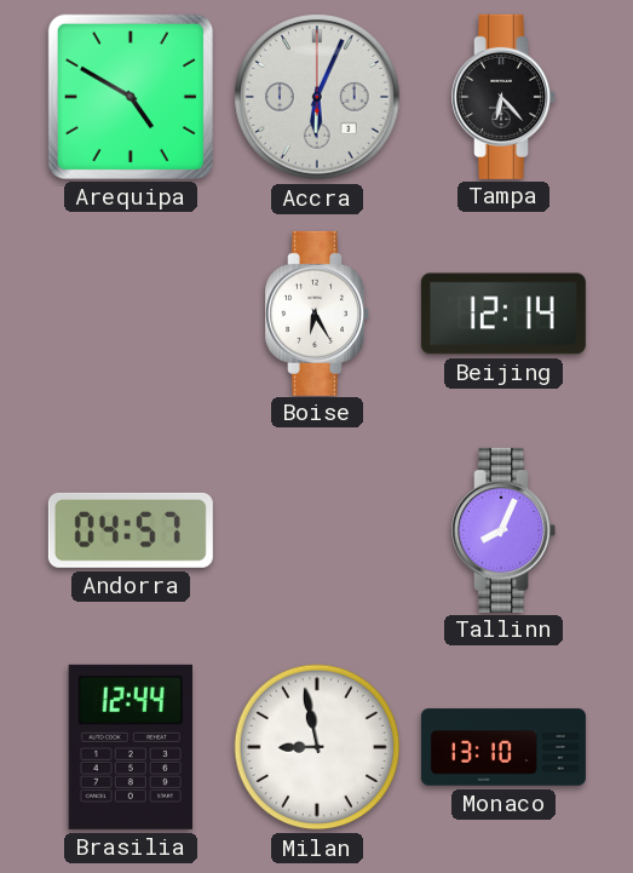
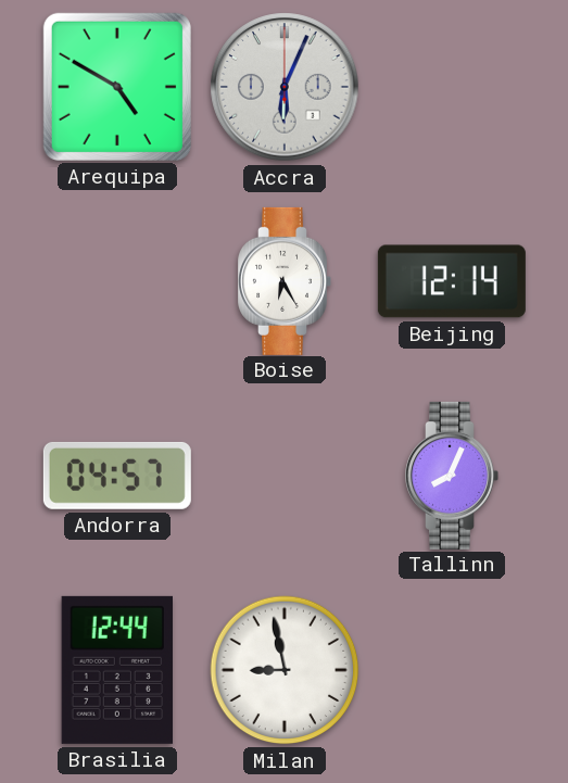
Tampa: 6:23 -> none
Monaco: 13:10 -> none
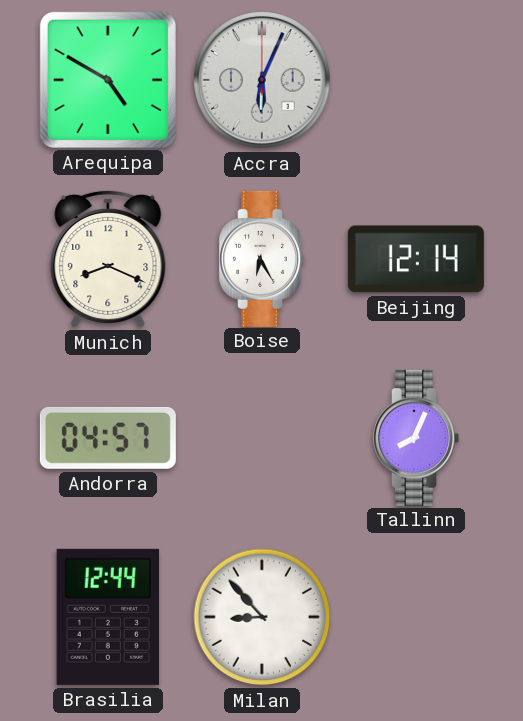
Munich: none -> 8:19
Milan: 8:58 -> 8:53
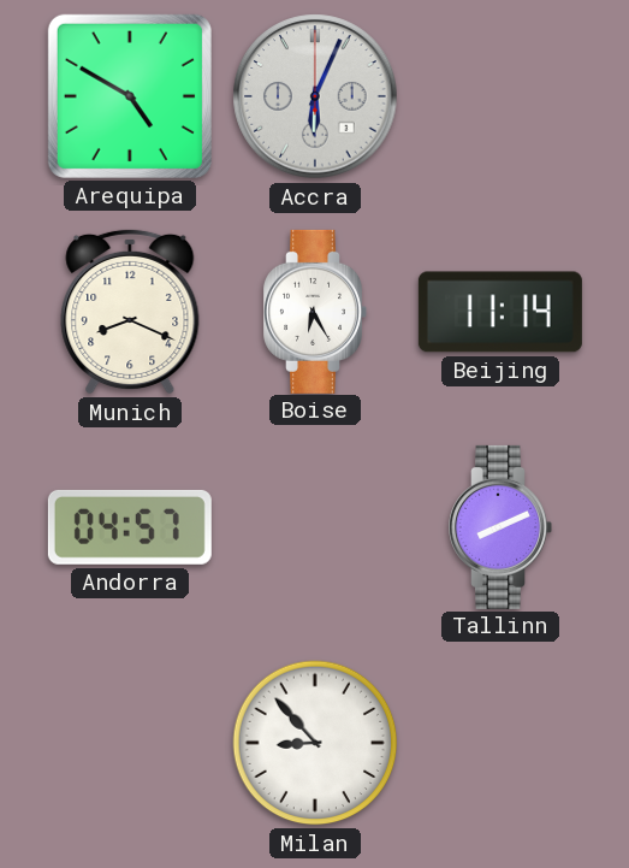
Beijing: 12:14 -> 11:14
Tallinn: 8:04 -> 8:11
Brasilia: 12:44 -> none
